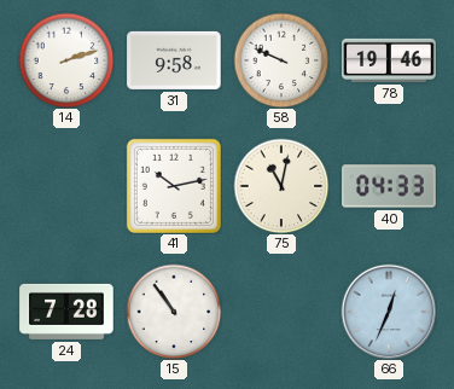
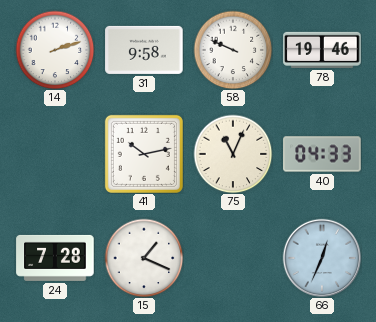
75: 11:02 -> 11:04
15: 10:54 -> 1:19
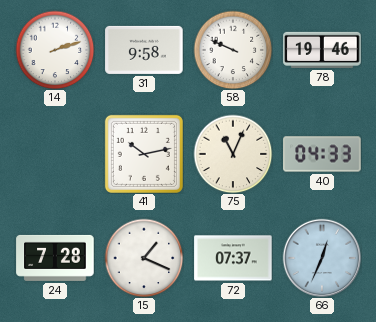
72: none -> 07:37
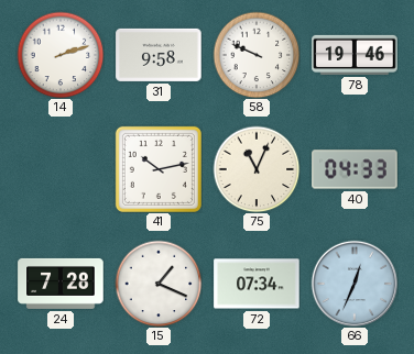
72: 07:37 -> 07:34
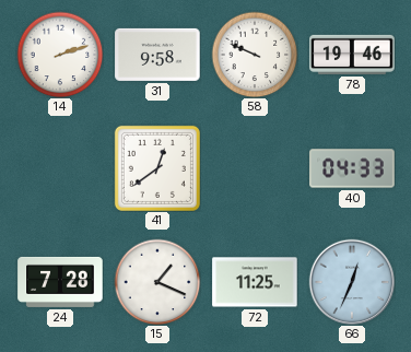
41: 10:13 -> 12:39
75: 11:04 -> none
72: 07:34 -> 11:25
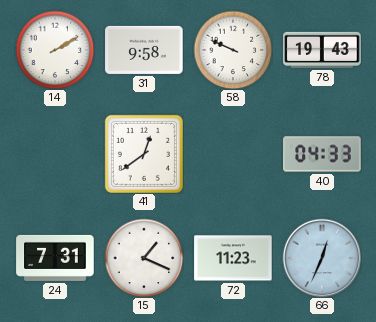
14: 2:12 -> 2:10
78: 19:46 -> 19:43
24: 7:28 -> 7:31
72: 11:25 -> 11:23
